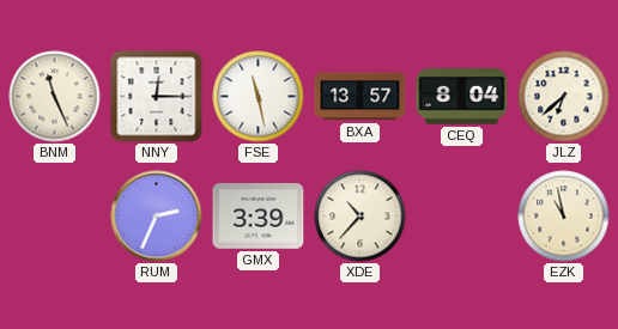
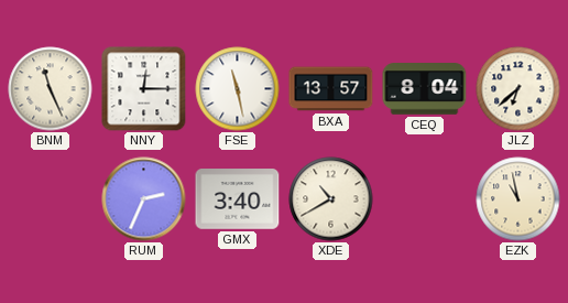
GMX: 3:39 -> 3:40
XDE: 10:37 -> 10:40
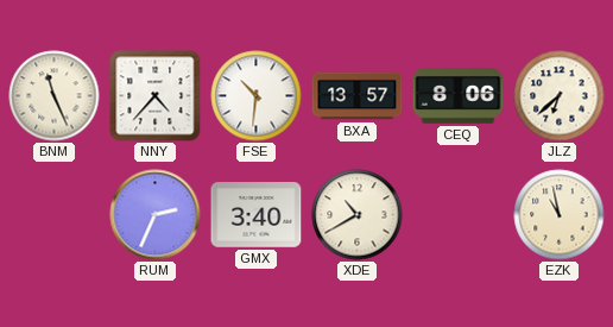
NNY: 12:15 -> 4:37
FSE: 11:28 -> 10:31
CEQ: 8:04 -> 8:06
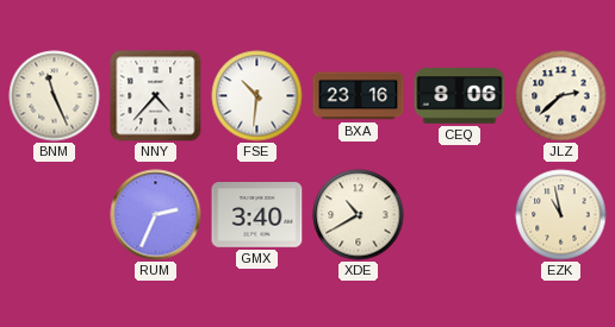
BXA: 13:57 -> 23:16
JLZ: 6:38 -> 2:38
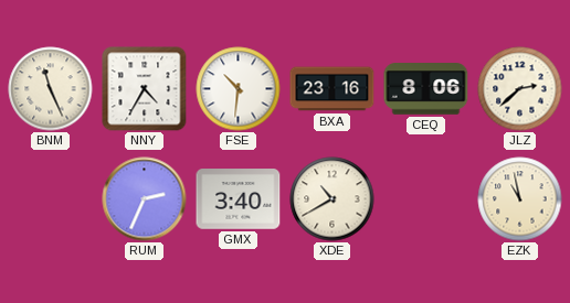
NNY: 4:37 -> 4:35
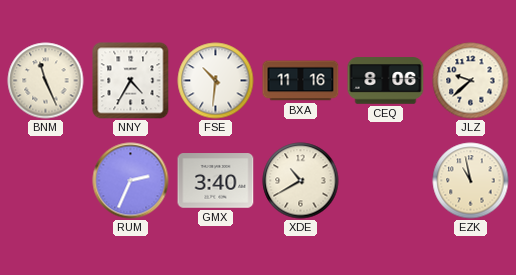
BXA: 23:16 -> 11:16
JLZ: 2:38 -> 9:38
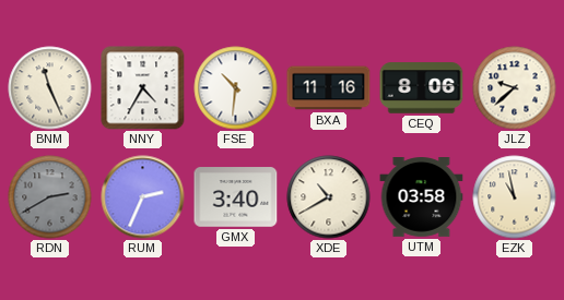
RDN: none -> 2:40
UTM: none -> 03:58
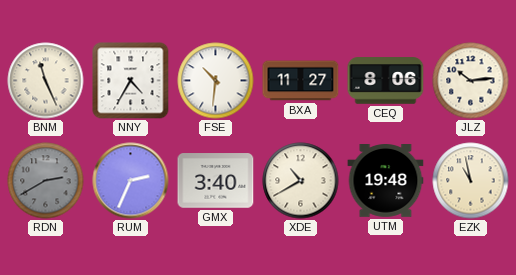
BXA: 11:16 -> 11:27
JLZ: 9:38 -> 10:14
UTM: 03:58 -> 19:48
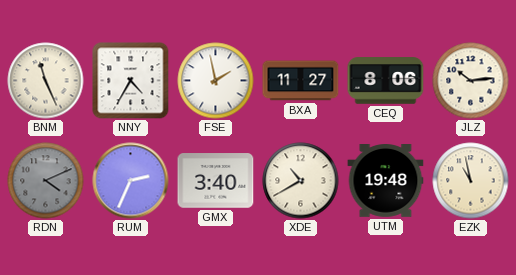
FSE: 10:31 -> 1:58
RDN: 2:40 -> 4:11
